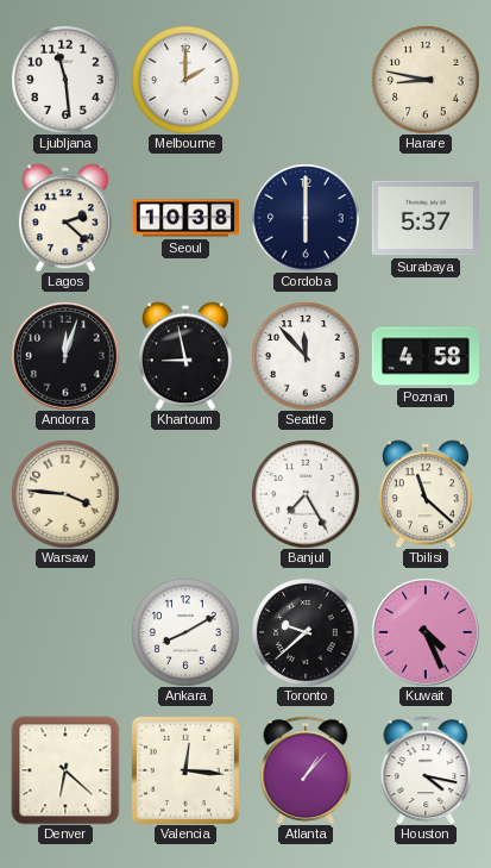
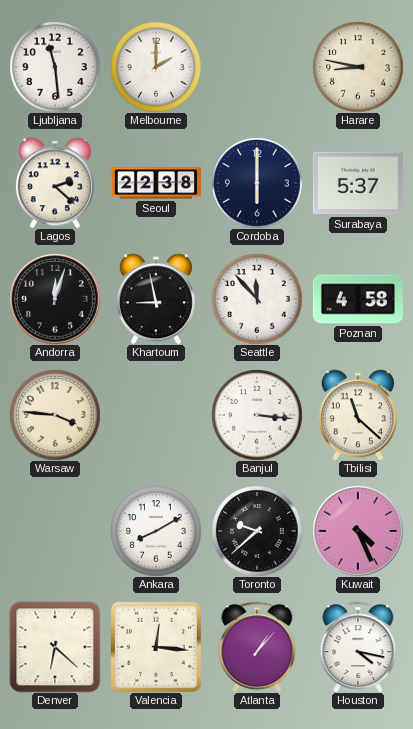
Seoul: 10:38 -> 22:38
Banjul: 7:25 -> 3:16
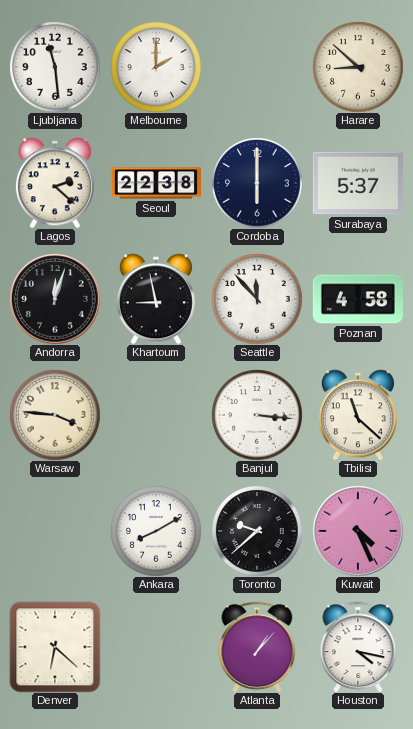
Harare: 8:47 -> 8:52
Valencia: 12:16 -> none
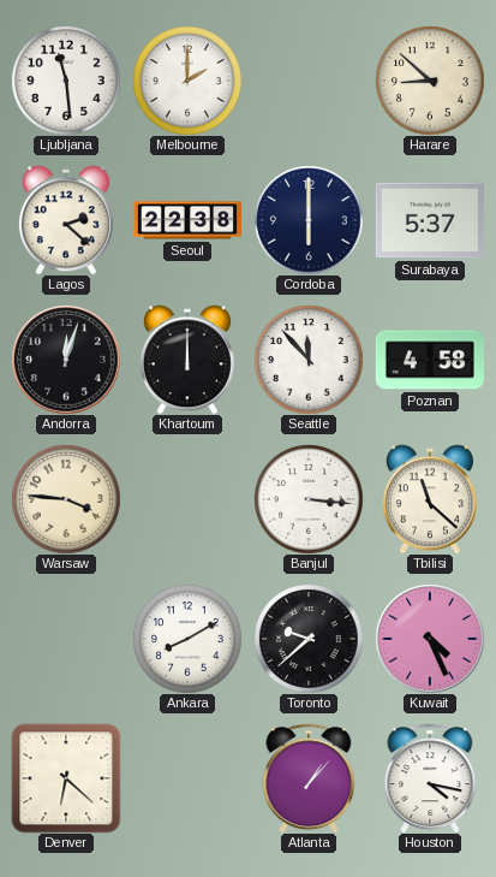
Khartoum: 8:58 -> 12:00
